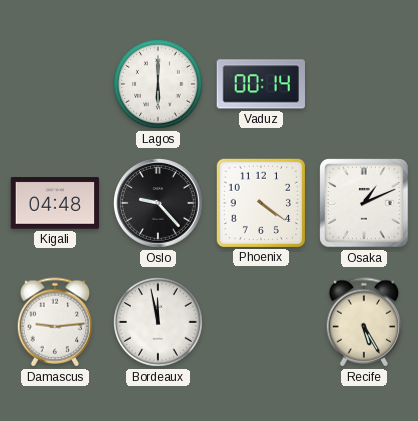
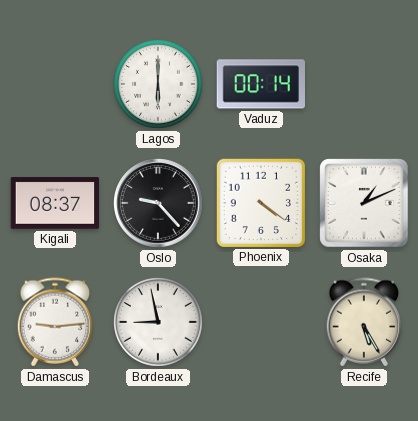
Kigali: 04:48 -> 08:37
Bordeaux: 11:58 -> 8:58
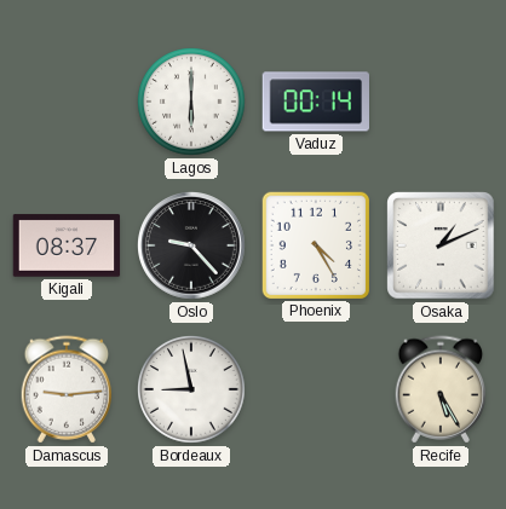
Phoenix: 4:21 -> 4:25
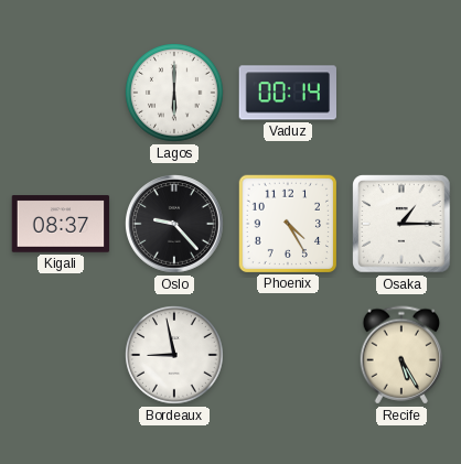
Osaka: 1:11 -> 1:15
Damascus: 9:14 -> none
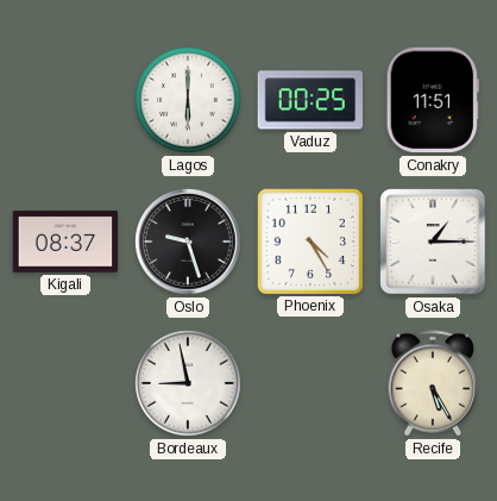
Vaduz: 00:14 -> 00:25
Conakry: none -> 11:51
Oslo: 9:23 -> 9:27
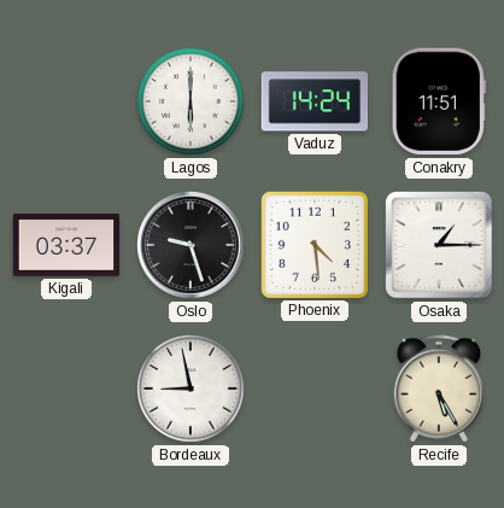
Vaduz: 00:25 -> 14:24
Kigali: 08:37 -> 03:37
Phoenix: 4:25 -> 4:29
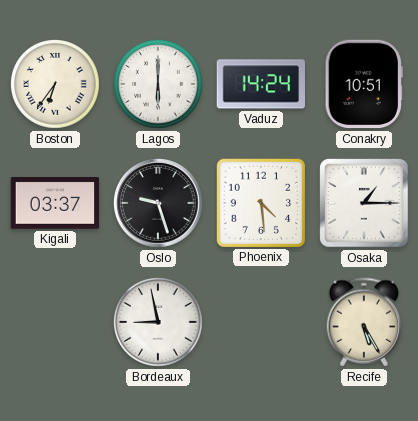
Boston: none -> 6:36
Conakry: 11:51 -> 10:51
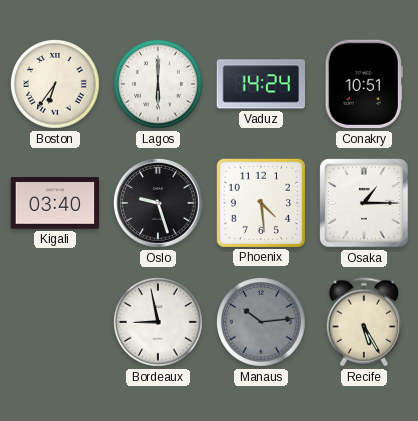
Kigali: 03:37 -> 03:40
Manaus: none -> 10:14
